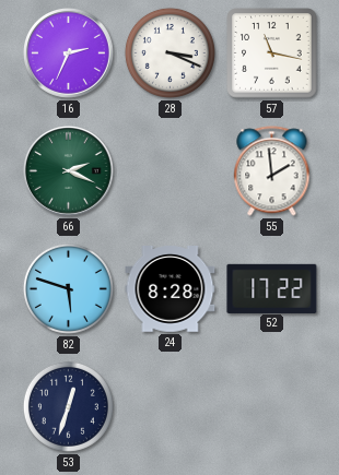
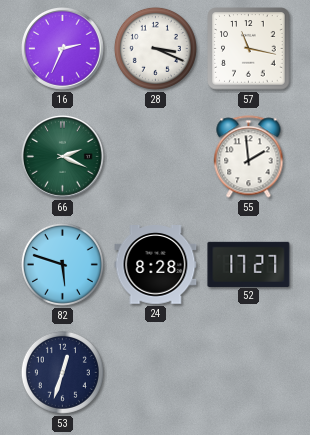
52: 17:22 -> 17:27
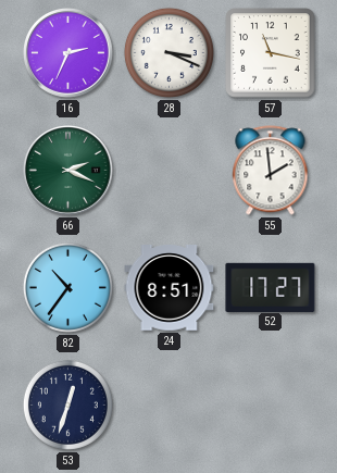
82: 5:48 -> 10:36
24: 8:28 -> 8:51
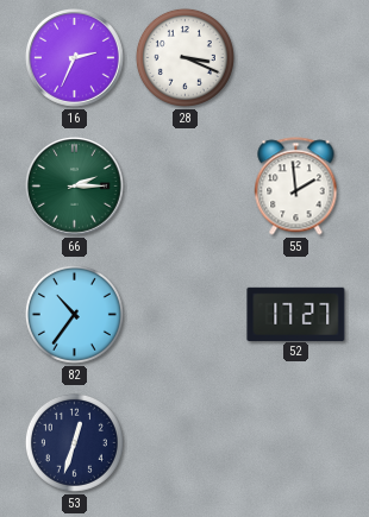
57: 11:17 -> none
66: 2:19 -> 2:15
24: 8:51 -> none
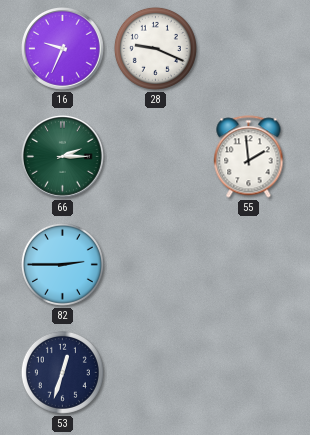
16: 2:34 -> 9:34
28: 3:19 -> 9:19
82: 10:36 -> 2:45
52: 17:27 -> none
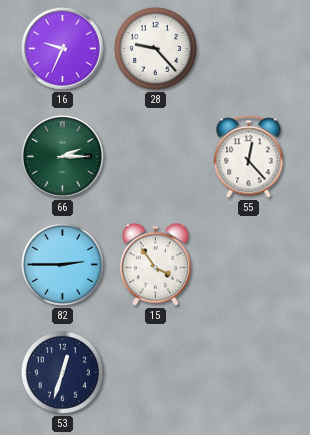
28: 9:19 -> 9:23
55: 1:59 -> 12:23
15: none -> 3:54
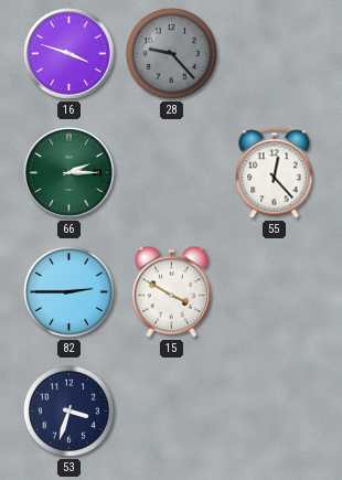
16: 9:34 -> 3:48
28 dial: white -> grey
15: 3:54 -> 3:50
53: 12:33 -> 3:33
